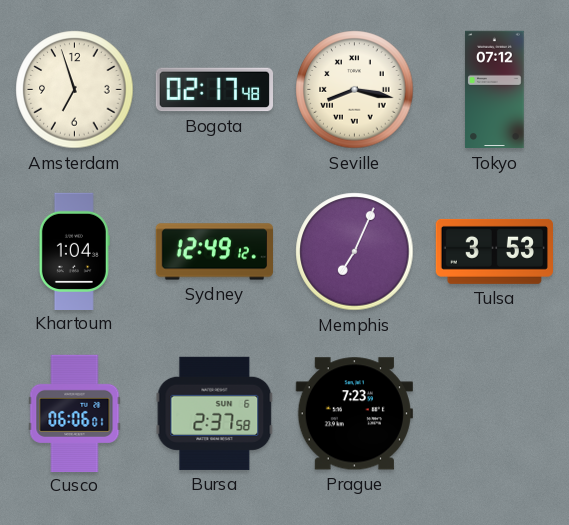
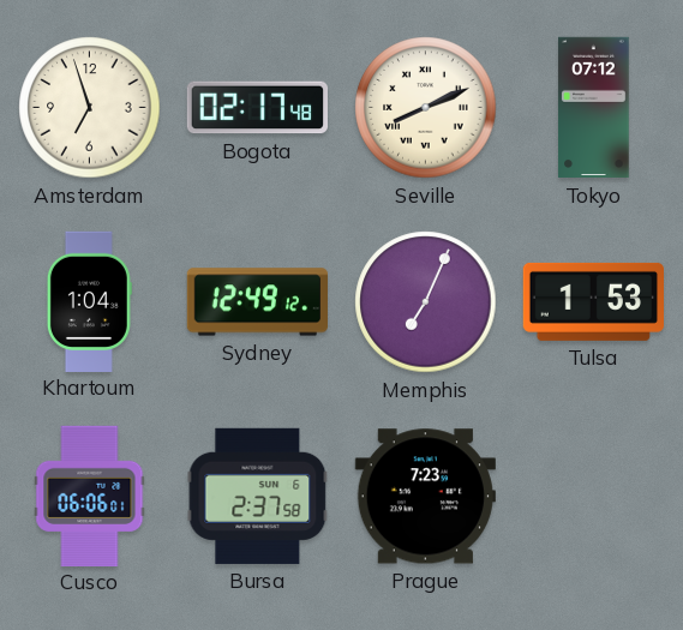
Seville: 8:17 -> 8:11
Tulsa: 3:53 -> 1:53
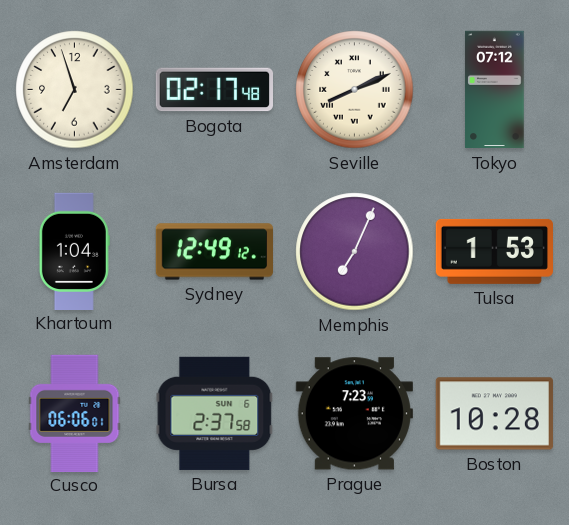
Boston: none -> 10:28
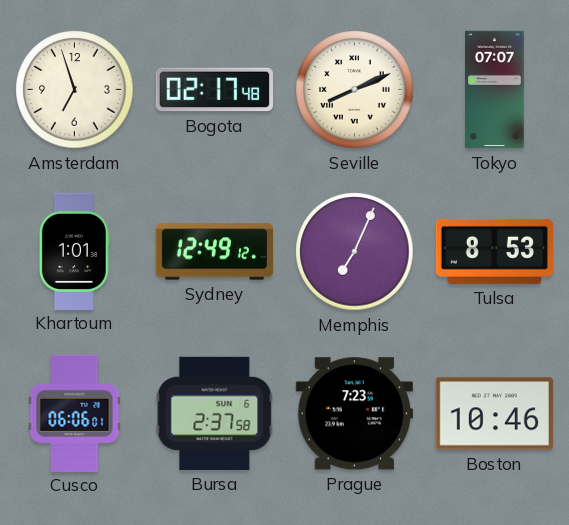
Tokyo: 07:12 -> 07:07
Khartoum: 1:04 -> 1:01
Tulsa: 1:53 -> 8:53
Boston: 10:28 -> 10:46
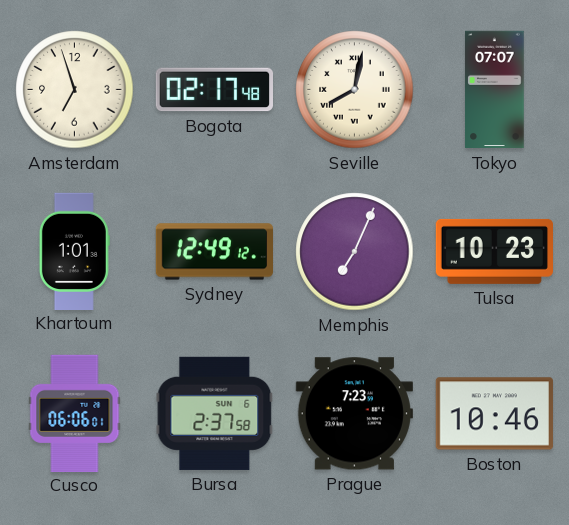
Seville: 8:11 -> 8:02
Tulsa: 8:53 -> 10:23
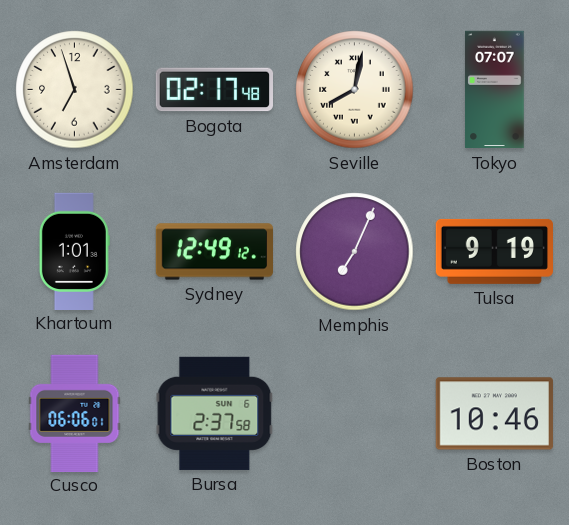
Tulsa: 10:23 -> 9:19
Prague: 7:23 -> none
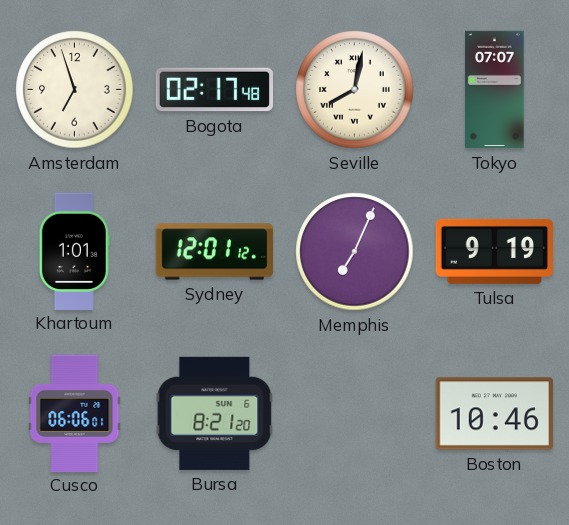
Sydney: 12:49 -> 12:01
Bursa: 2:37 -> 8:21
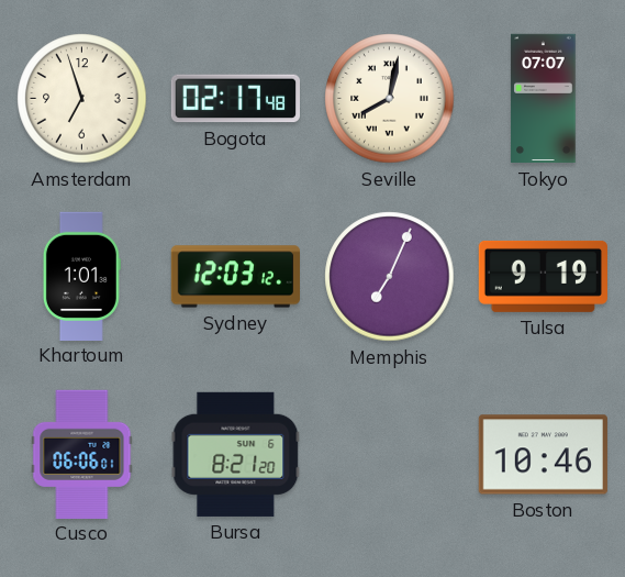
Sydney: 12:01 -> 12:03
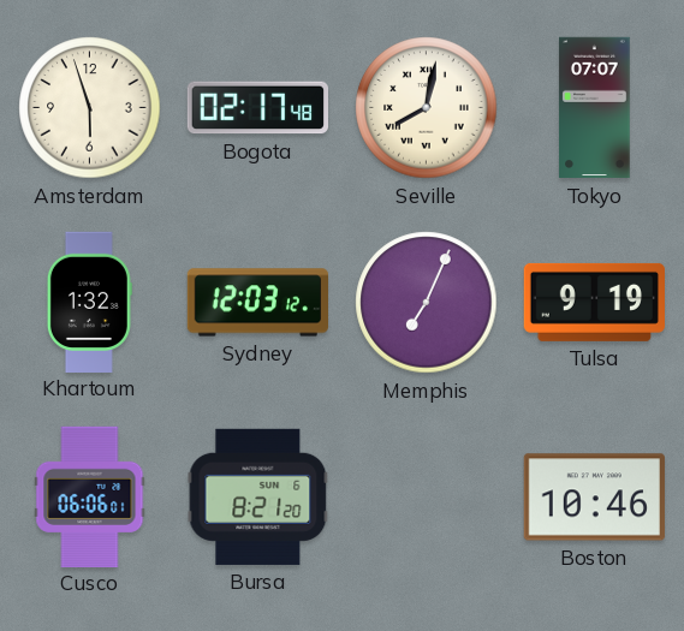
Amsterdam: 6:57 -> 5:57
Khartoum: 1:01 -> 1:32
